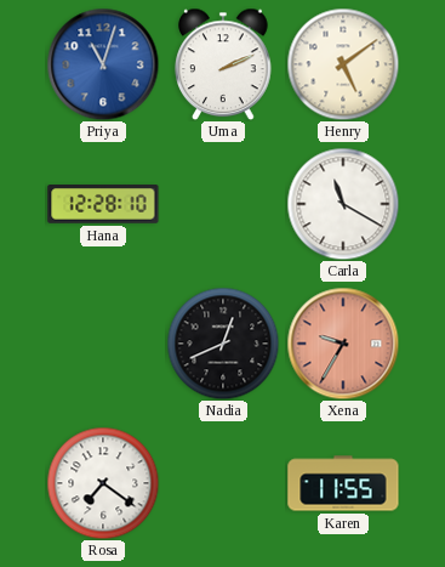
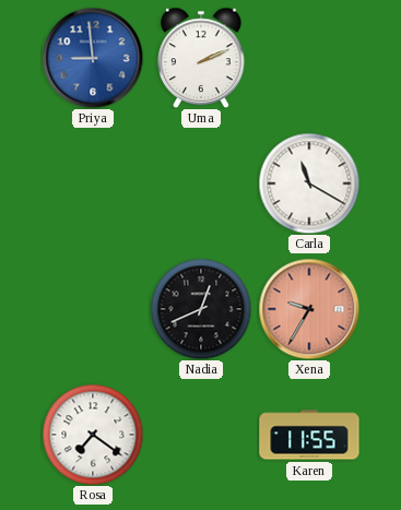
Priya: 11:03 -> 8:59
Henry: 5:09 -> none
Hana: 12:28 -> none
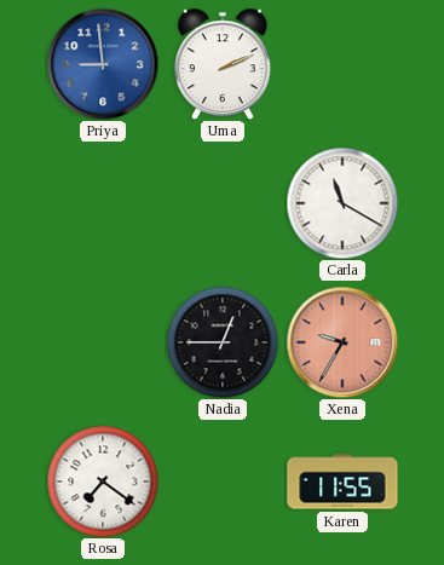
Nadia: 12:41 -> 12:45
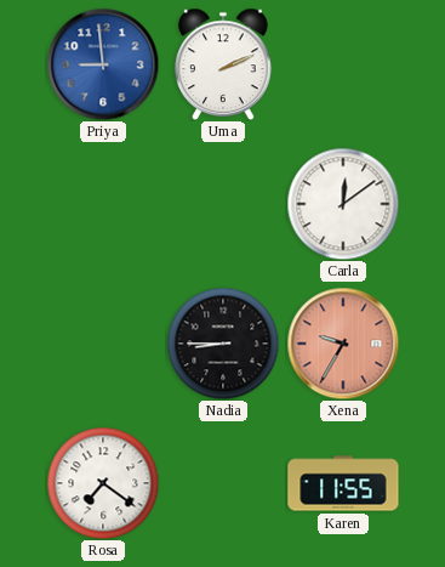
Carla: 11:20 -> 12:09
Nadia: 12:45 -> 8:45
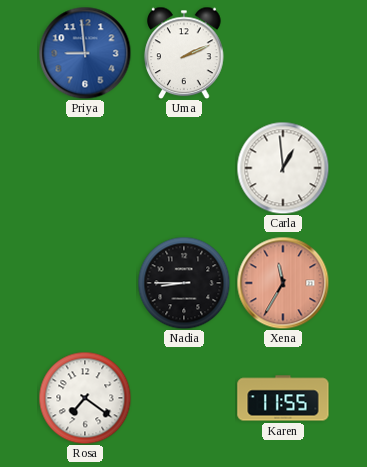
Carla: 12:09 -> 12:59
Xena: 9:35 -> 11:35
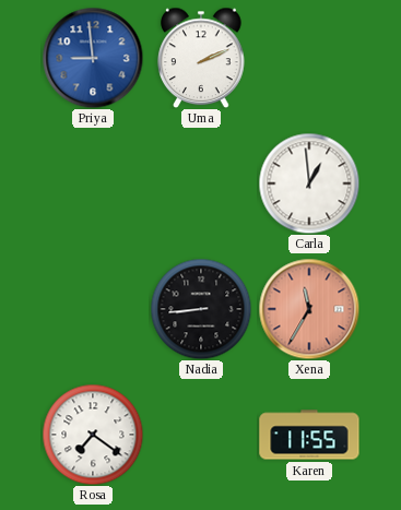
Nadia: 8:45 -> 8:44
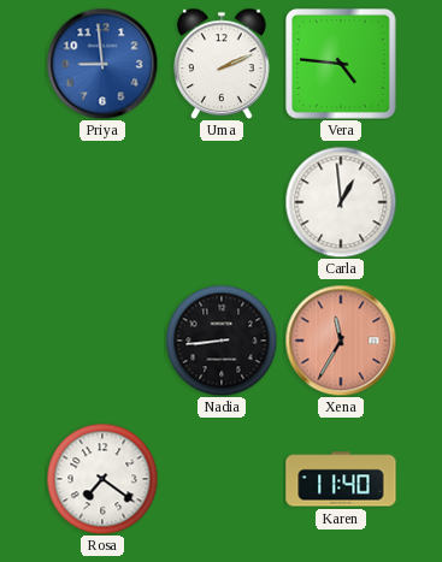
Vera: none -> 4:46
Karen: 11:55 -> 11:40
